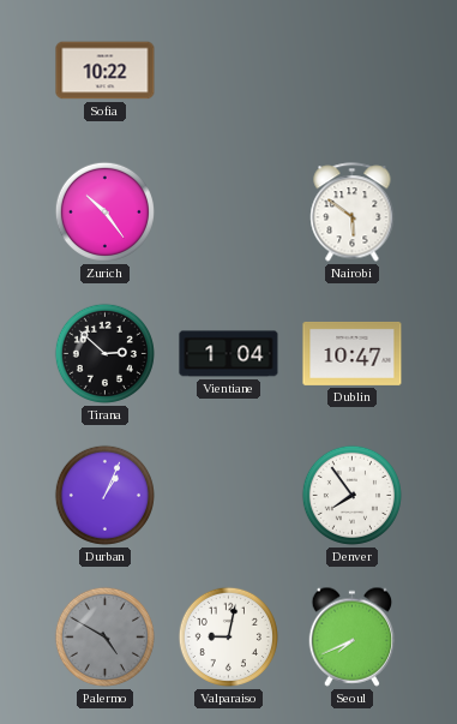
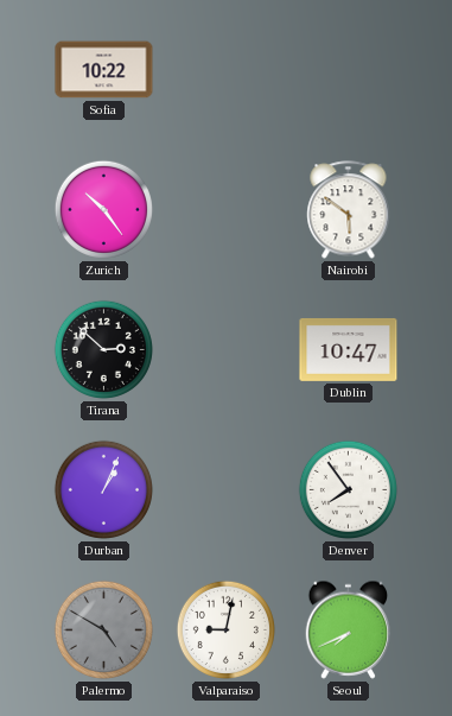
Vientiane: 1:04 -> none
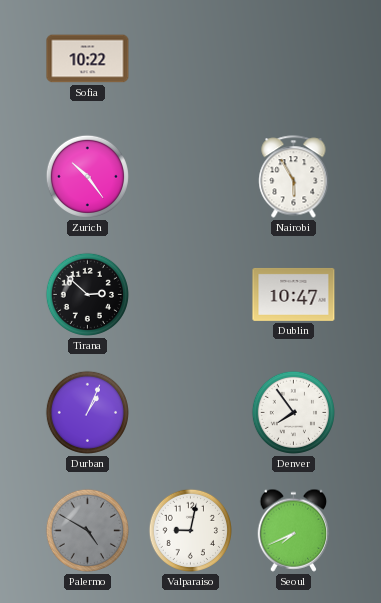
Nairobi: 5:51 -> 5:55
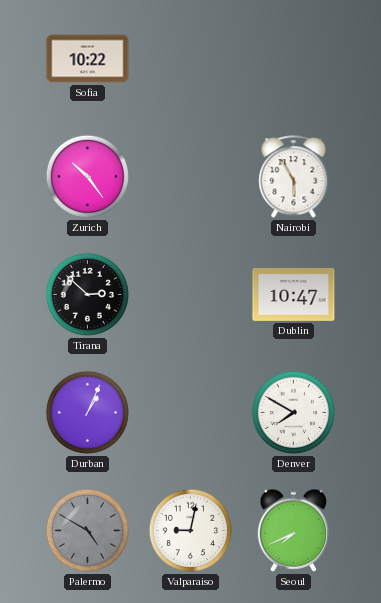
Denver: 7:54 -> 7:50
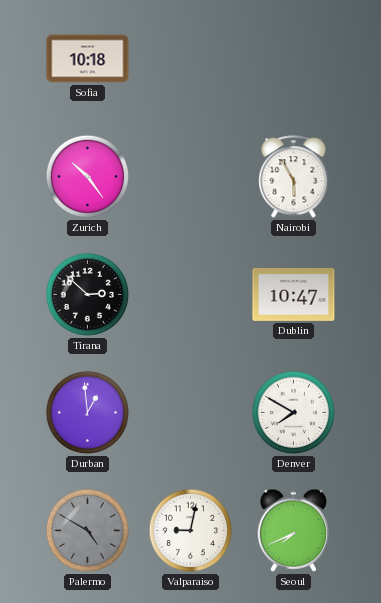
Sofia: 10:22 -> 10:18
Durban: 1:04 -> 12:59
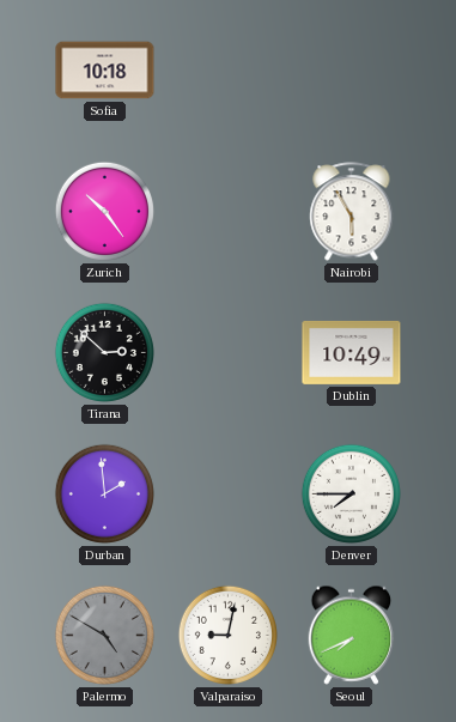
Dublin: 10:47 -> 10:49
Durban: 12:59 -> 1:59
Denver: 7:50 -> 7:45
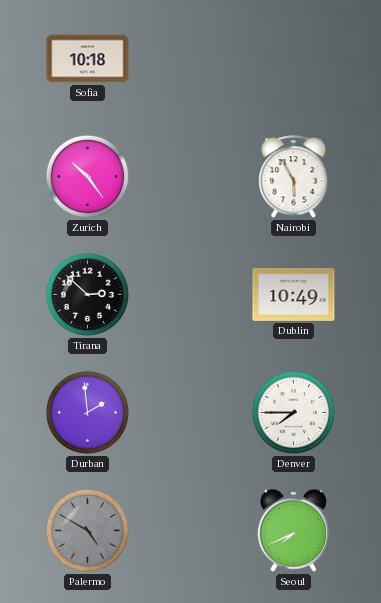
Valparaiso: 9:02 -> none
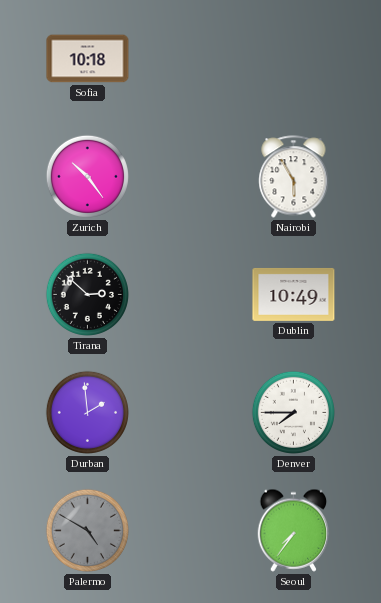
Seoul: 7:41 -> 7:36
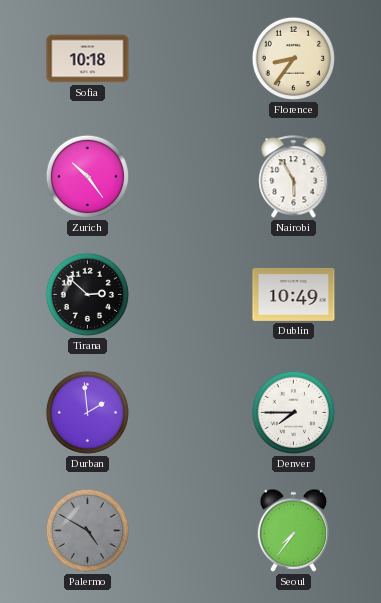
Florence: none -> 8:36
